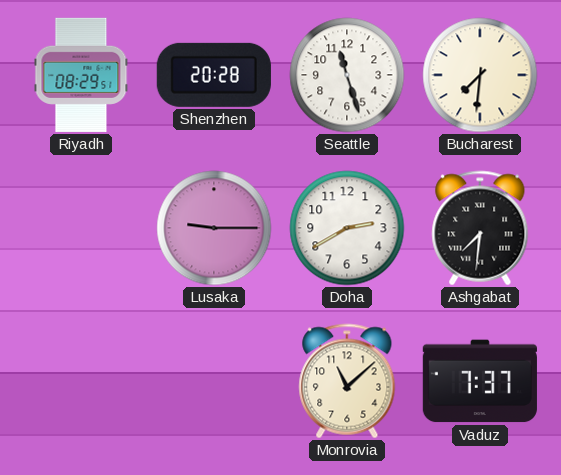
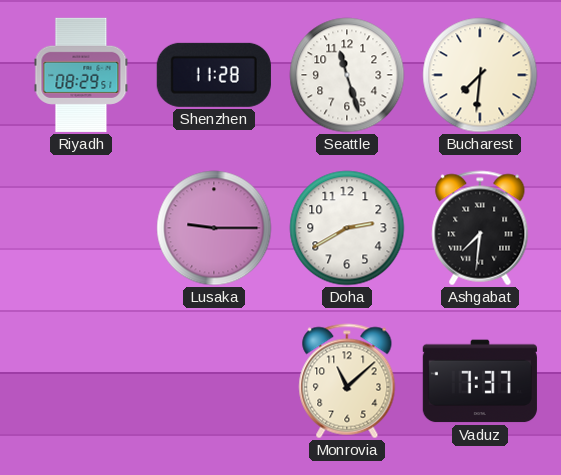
Shenzhen: 20:28 -> 11:28
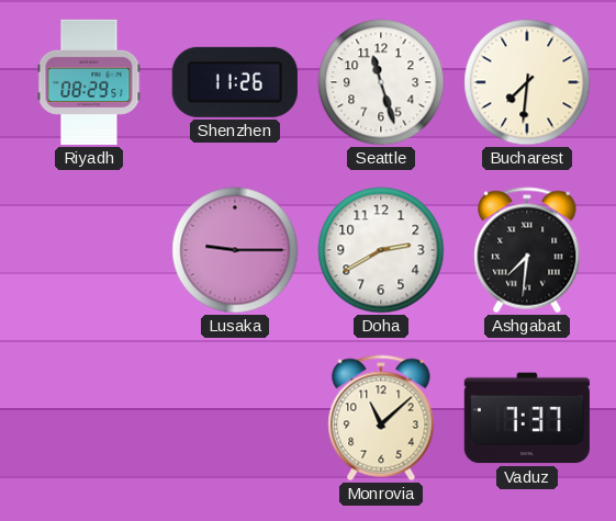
Shenzhen: 11:28 -> 11:26
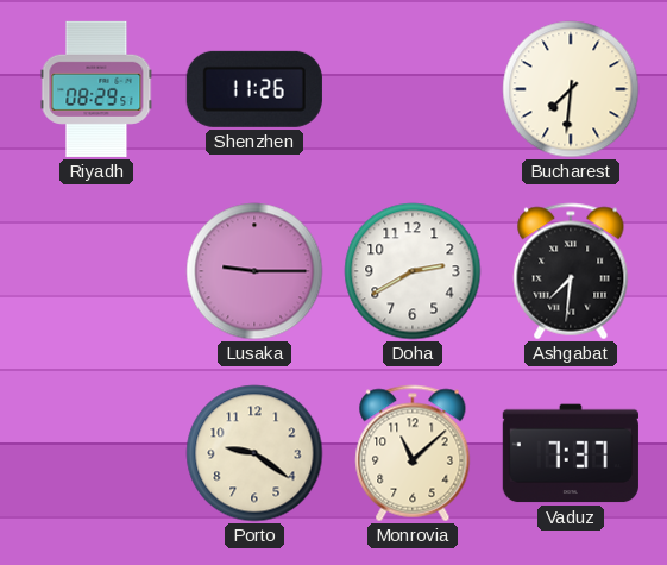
Seattle: 11:27 -> none
Porto: none -> 9:21
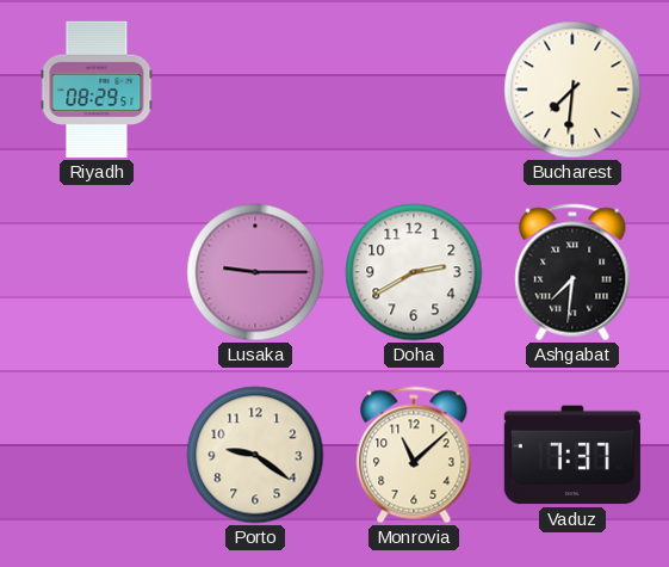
Shenzhen: 11:26 -> none
